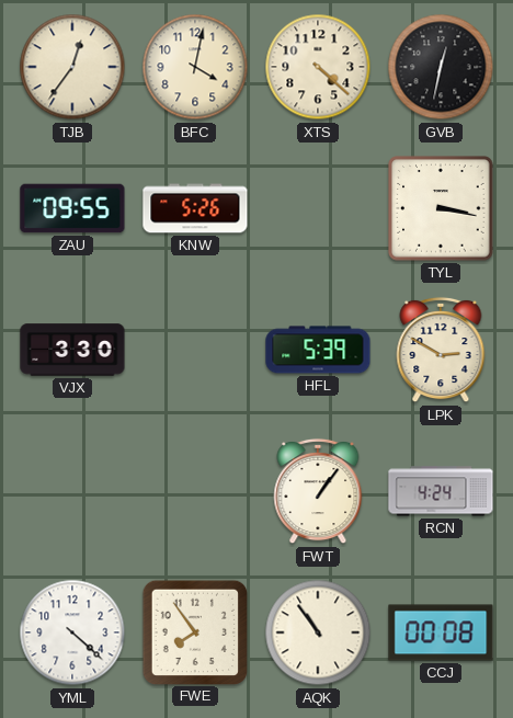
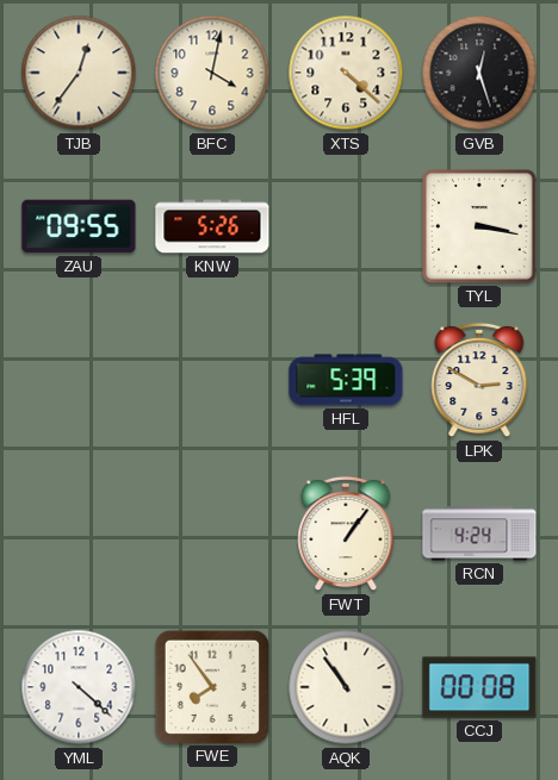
GVB: 12:32 -> 12:27
VJX: 3:30 -> none
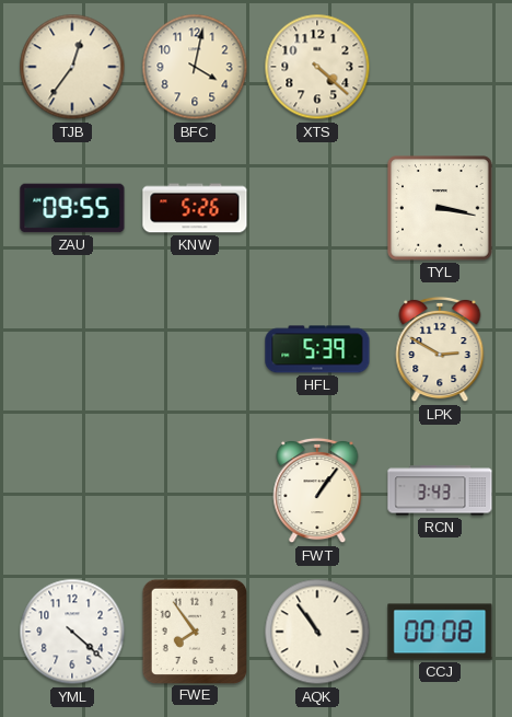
GVB: 12:27 -> none
RCN: 4:24 -> 3:43
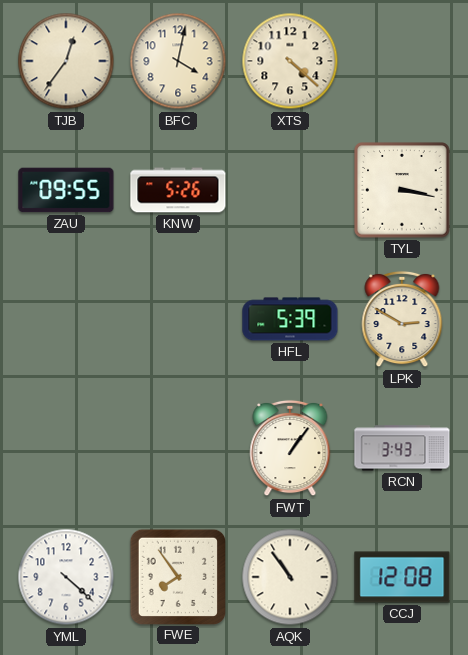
CCJ: 00:08 -> 12:08
